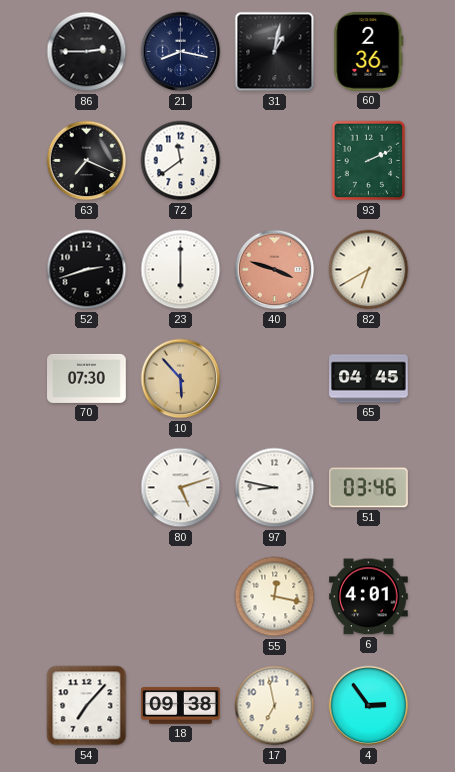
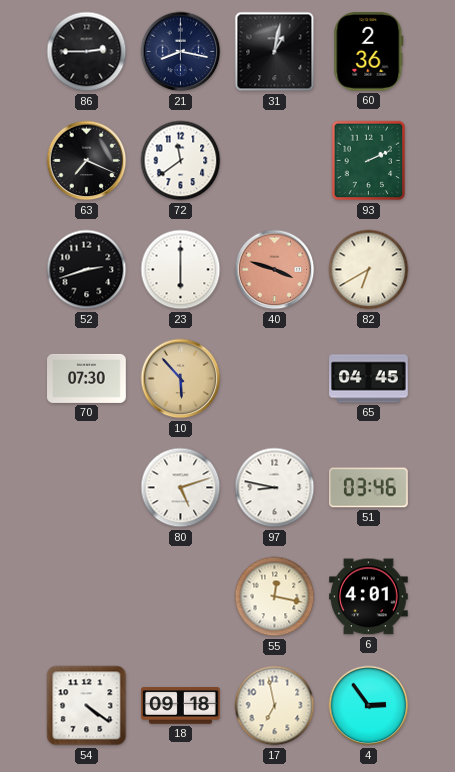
54: 7:07 -> 4:21
18: 09:38 -> 09:18
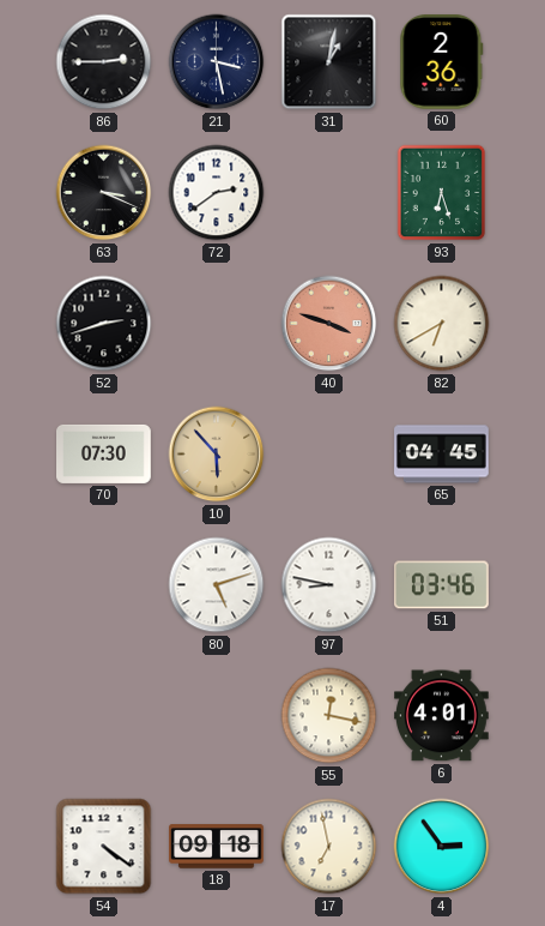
21: 8:17 -> 3:28
63: 7:19 -> 3:19
72: 11:39 -> 2:39
93: 2:11 -> 6:27
23: 6:00 -> none
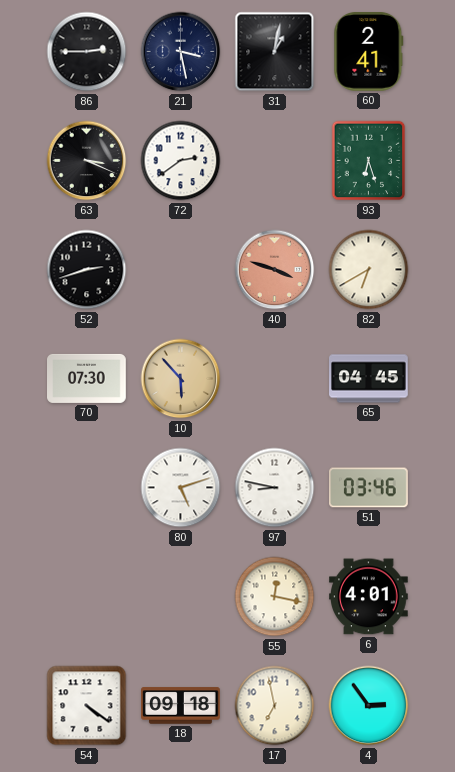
60: 2:36 -> 2:41
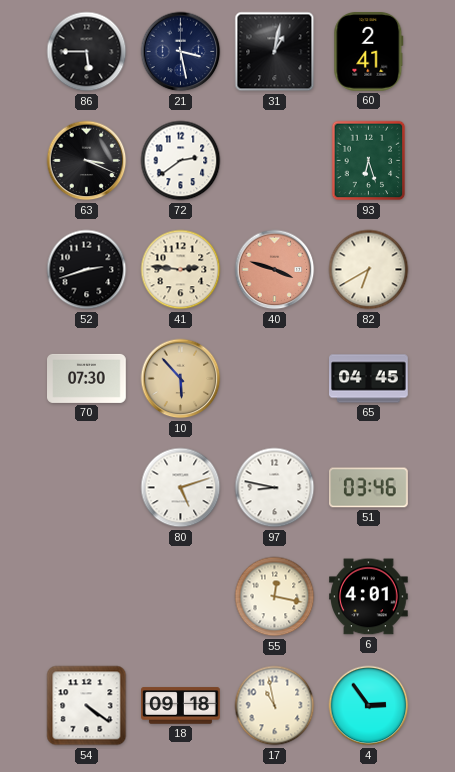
86: 2:45 -> 5:45
41: none -> 2:46
17: 6:58 -> 10:58
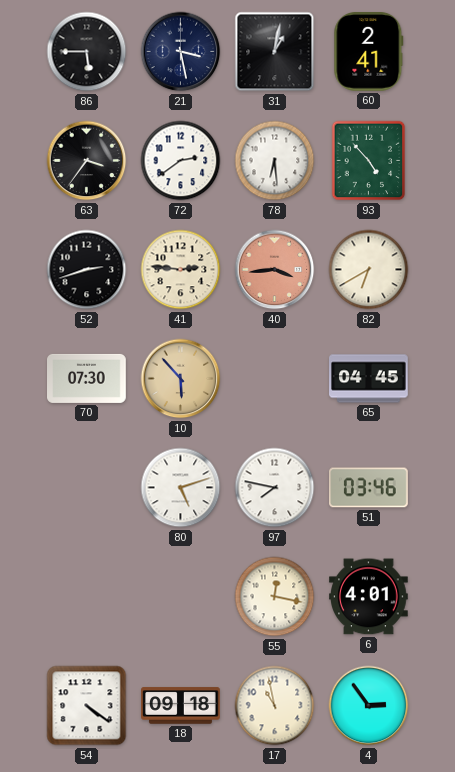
63: 3:19 -> 3:36
78: none -> 6:29
93: 6:27 -> 4:53
40: 3:48 -> 3:44
97: 8:47 -> 7:47
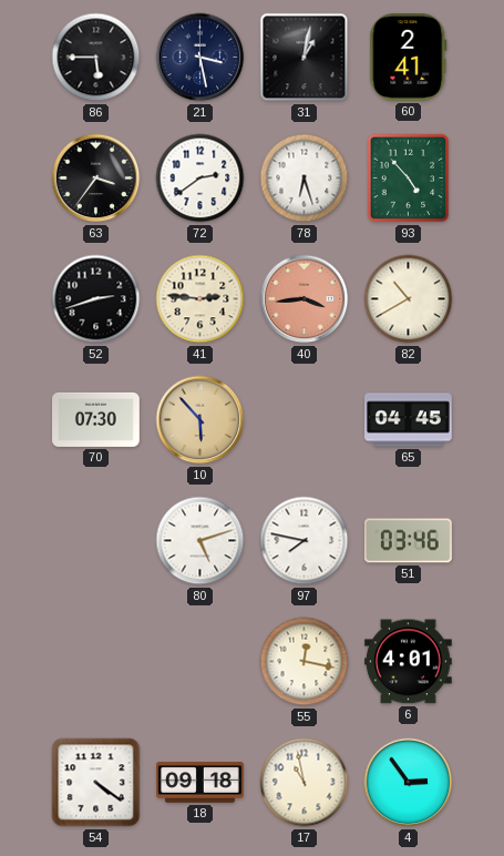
78: 6:29 -> 6:27
82: 6:40 -> 10:40
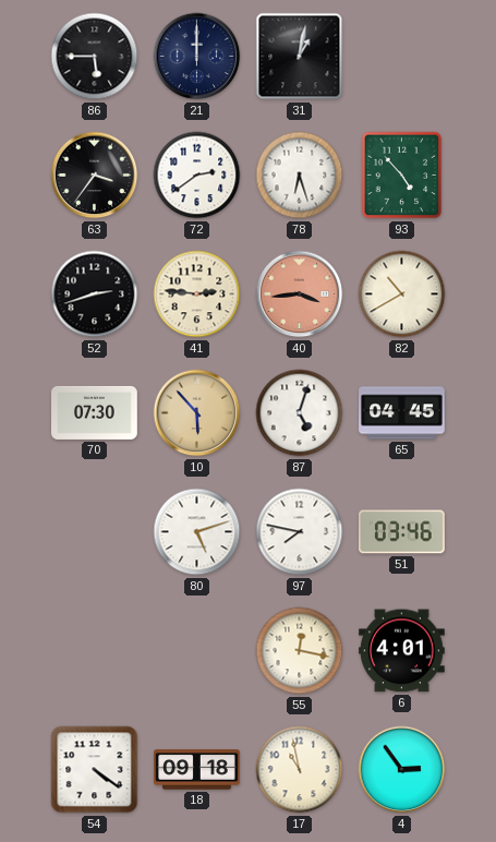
21: 3:28 -> 12:00
60: 2:41 -> none
87: none -> 5:03
